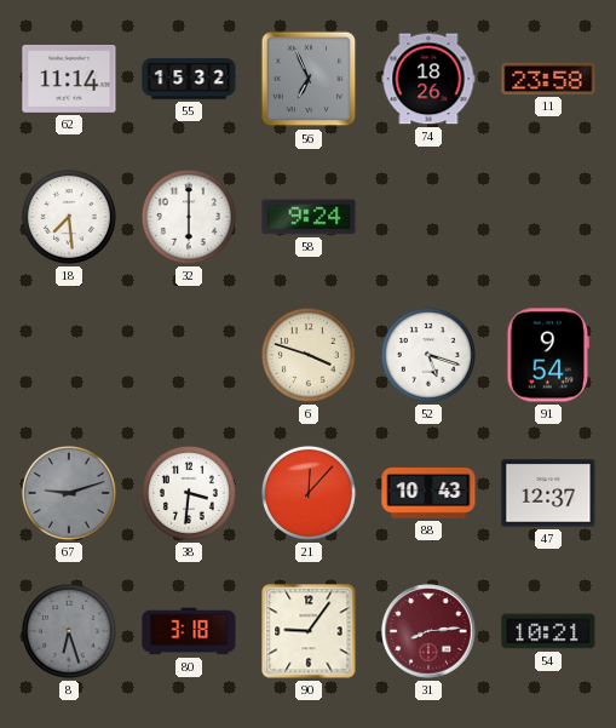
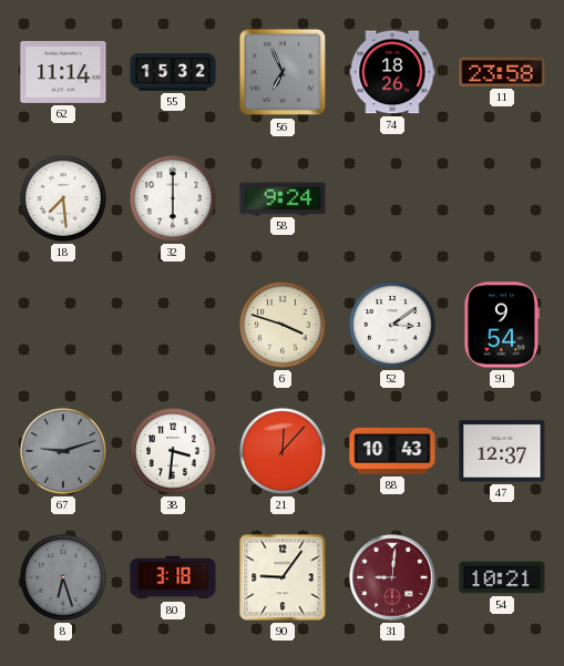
52: 5:18 -> 3:09
31: 8:14 -> 9:01
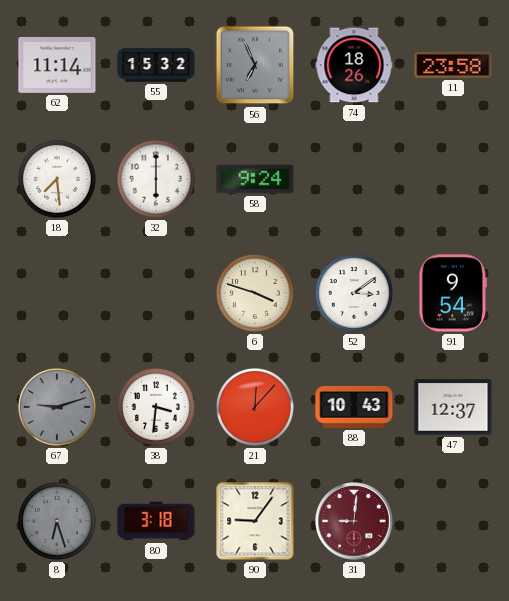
54: 10:21 -> none
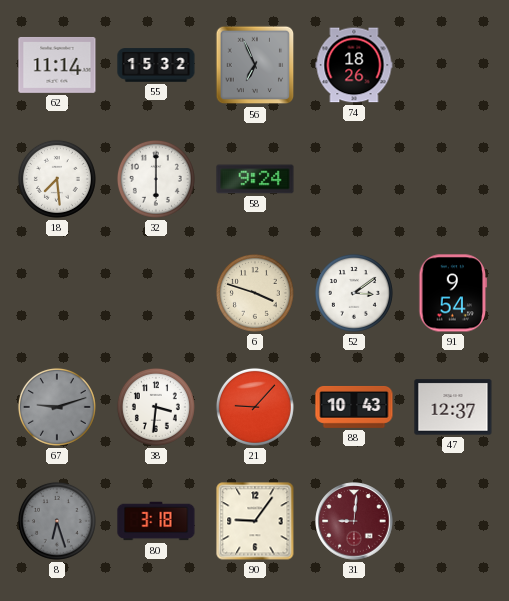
11: 23:58 -> none
21: 12:07 -> 9:07
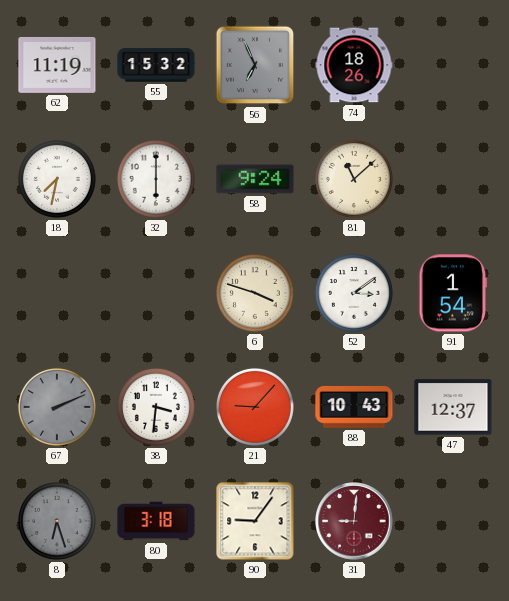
62: 11:14 -> 11:19
18: 7:29 -> 7:32
81: none -> 11:08
91: 9:54 -> 1:54
67: 9:12 -> 2:11
